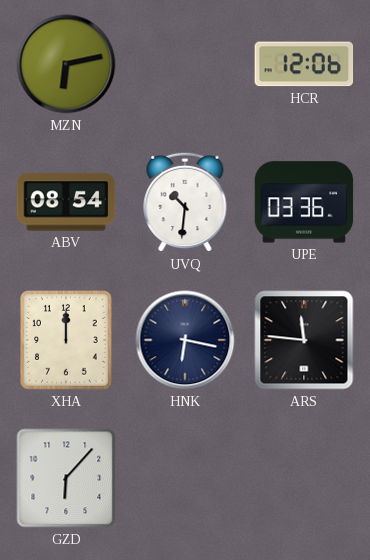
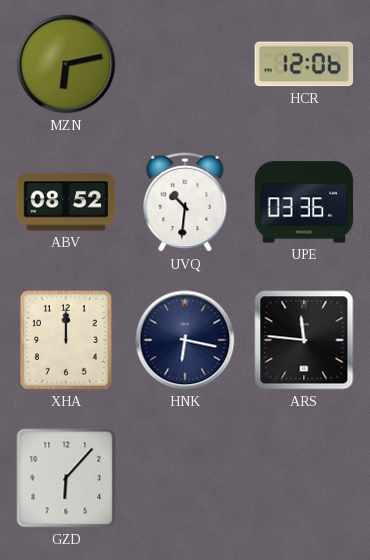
ABV: 08:54 -> 08:52
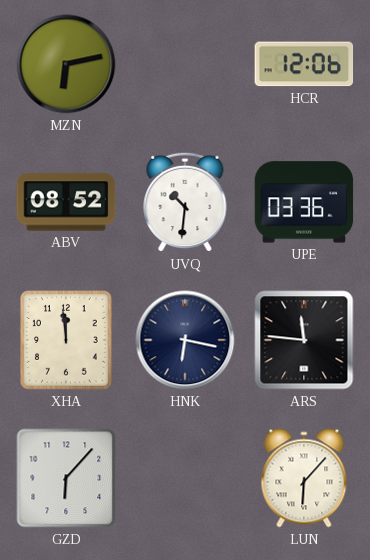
XHA: 12:00 -> 11:59
LUN: none -> 6:07
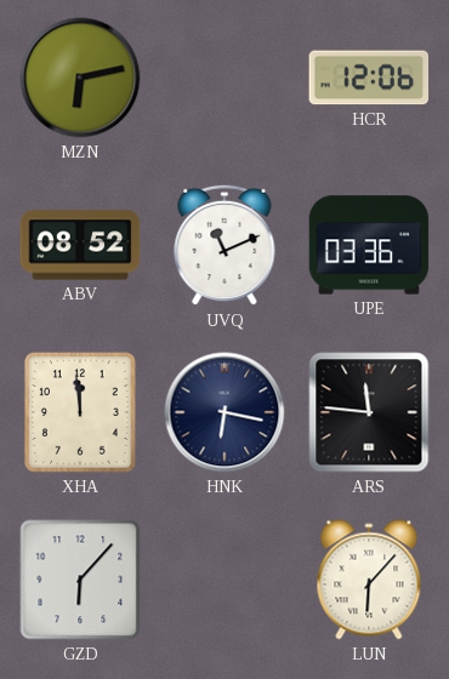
UVQ: 10:31 -> 11:11
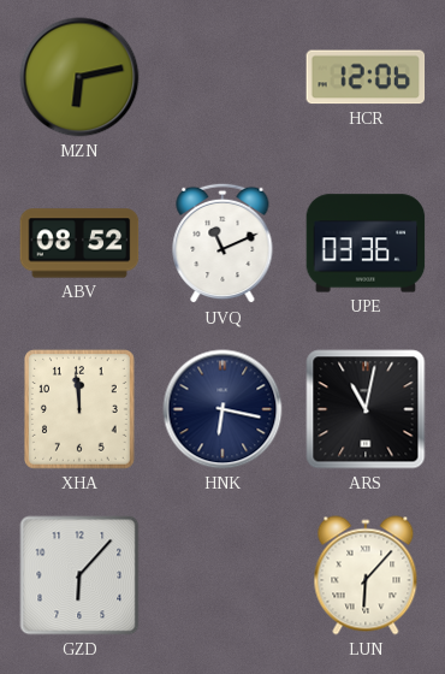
ARS: 11:46 -> 11:02
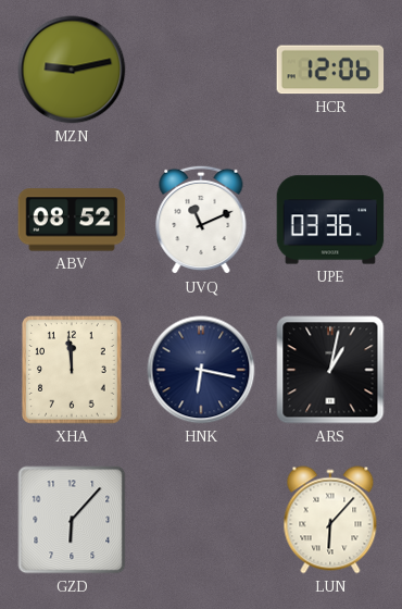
MZN: 6:13 -> 9:13
ARS: 11:02 -> 1:02
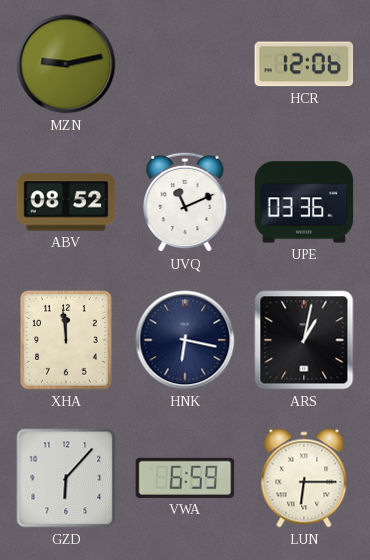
VWA: none -> 6:59
LUN: 6:07 -> 6:15
